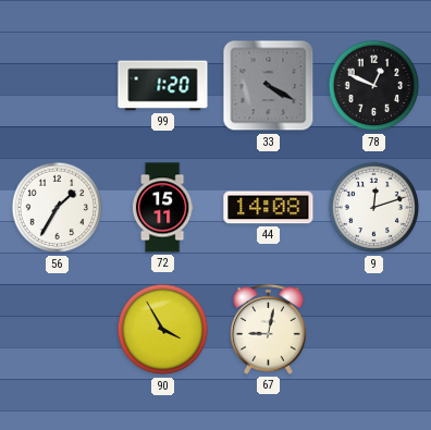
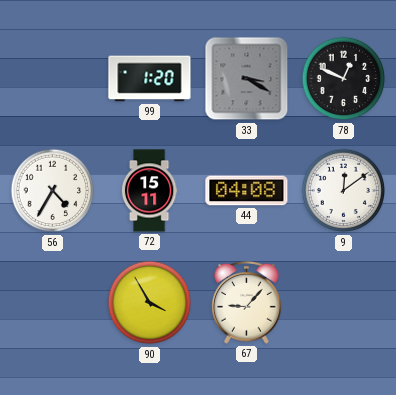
33: 4:20 -> 3:20
56: 1:35 -> 4:35
44: 14:08 -> 04:08
9: 12:12 -> 12:09
67: 9:02 -> 9:07
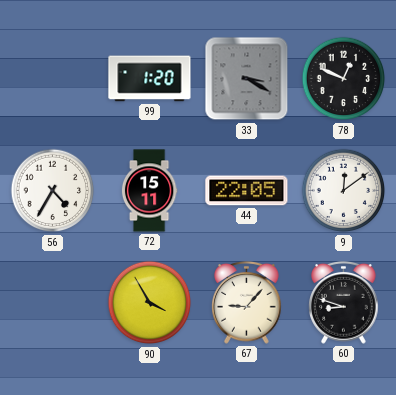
44: 04:08 -> 22:05
60: none -> 8:48
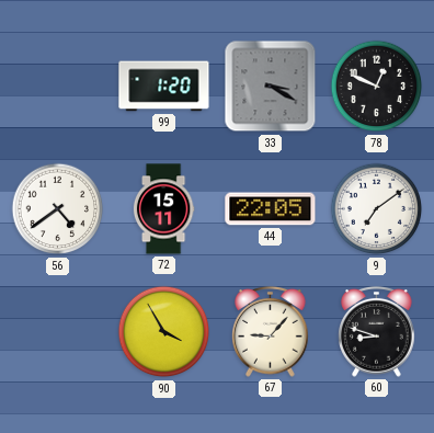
56: 4:35 -> 4:39
9: 12:09 -> 7:09
